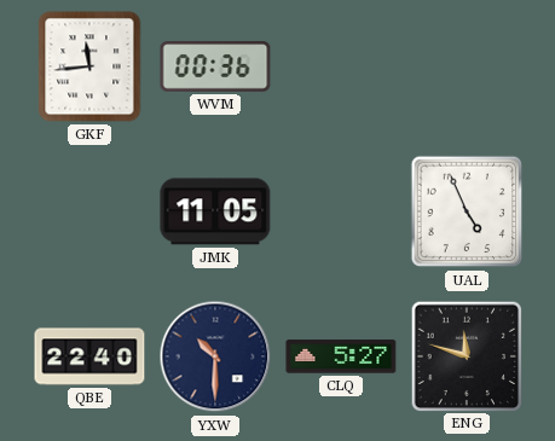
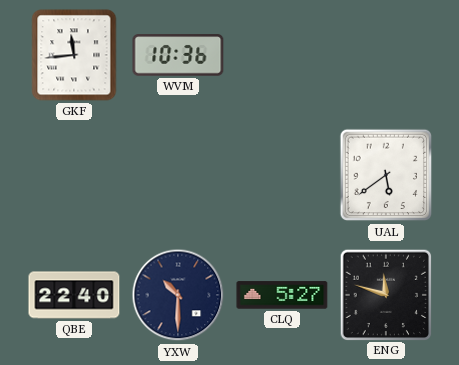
WVM: 00:36 -> 10:36
JMK: 11:05 -> none
UAL: 4:56 -> 5:39
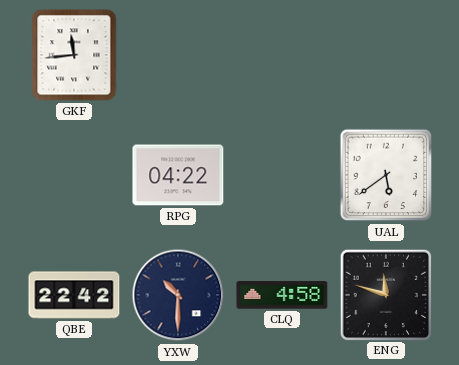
WVM: 10:36 -> none
RPG: none -> 04:22
QBE: 22:40 -> 22:42
CLQ: 5:27 -> 4:58
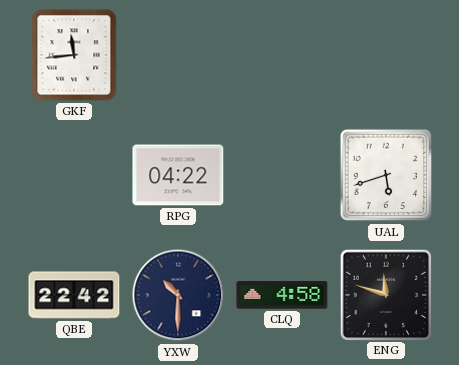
UAL: 5:39 -> 5:42
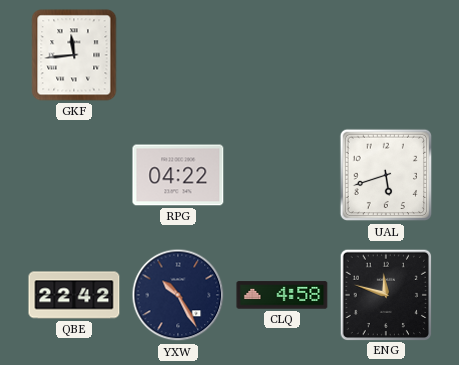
YXW: 10:30 -> 10:25
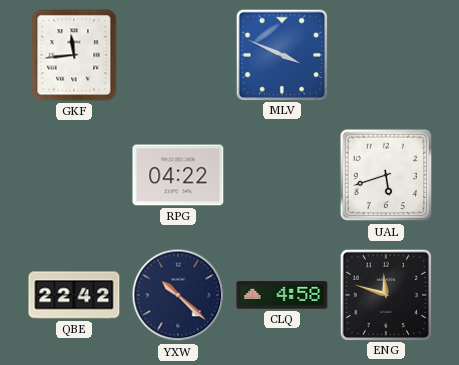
MLV: none -> 3:49
YXW: 10:25 -> 10:22
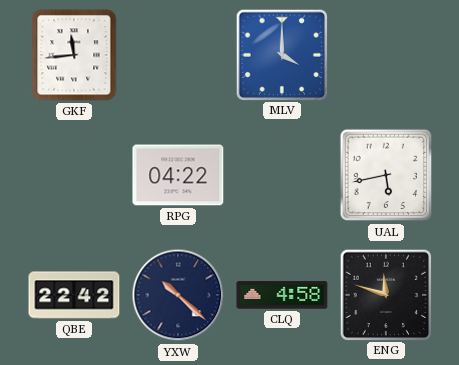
MLV: 3:49 -> 4:00
UAL: 5:42 -> 5:43
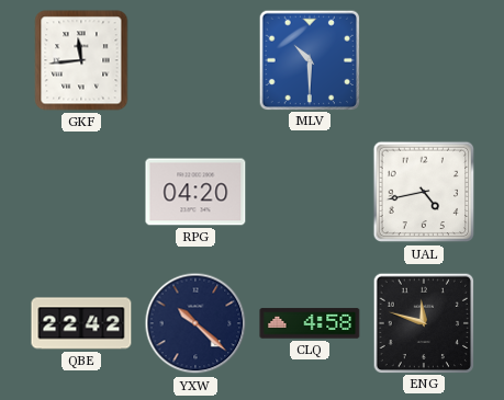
MLV: 4:00 -> 10:30
RPG: 04:22 -> 04:20
UAL: 5:43 -> 4:43
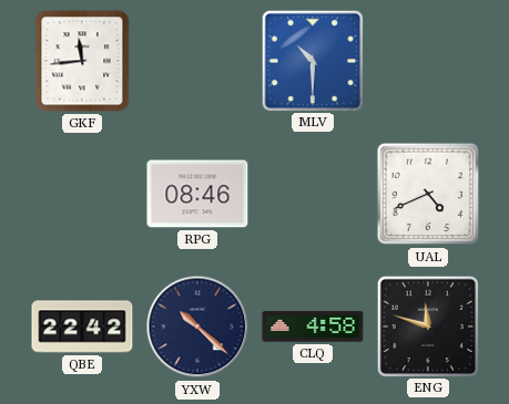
RPG: 04:20 -> 08:46
UAL: 4:43 -> 4:41
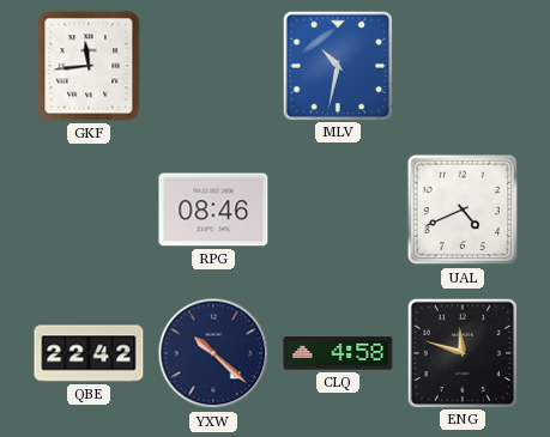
MLV: 10:30 -> 10:32
